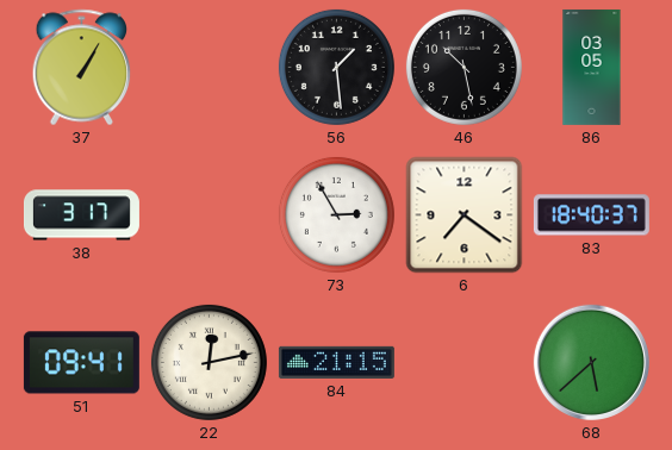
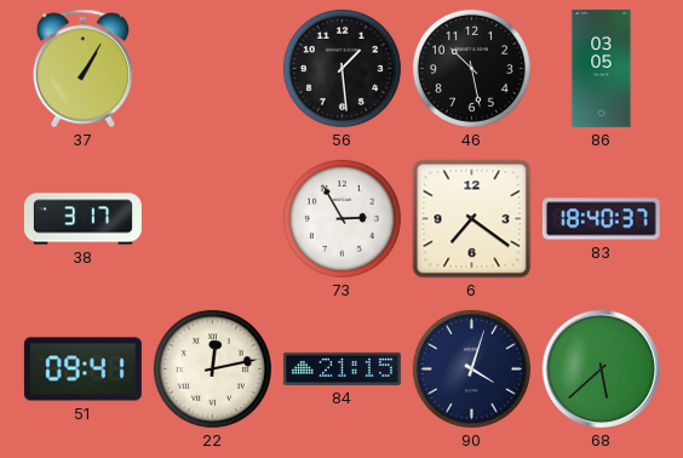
90: none -> 4:03
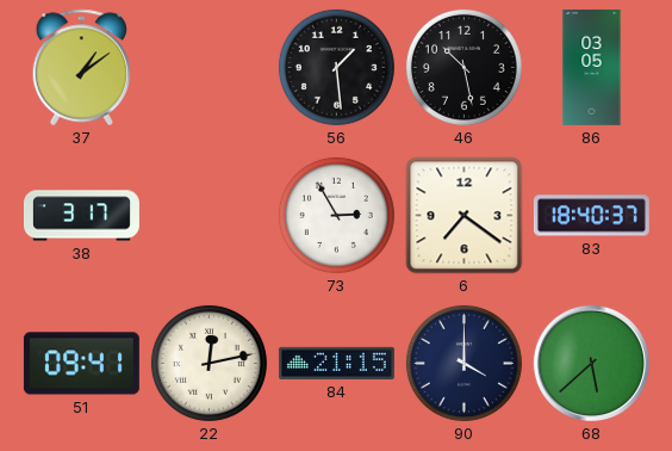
37: 1:05 -> 1:09
90: 4:03 -> 4:00
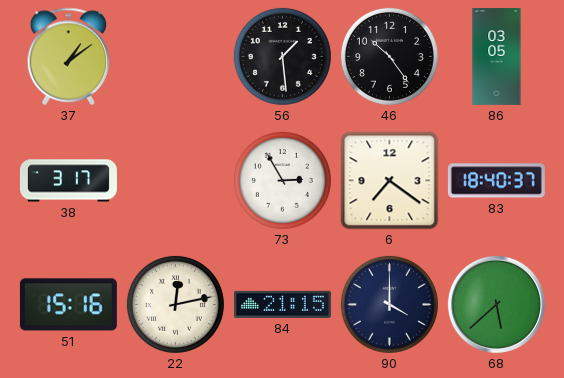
46: 10:28 -> 10:24
51: 09:41 -> 15:16
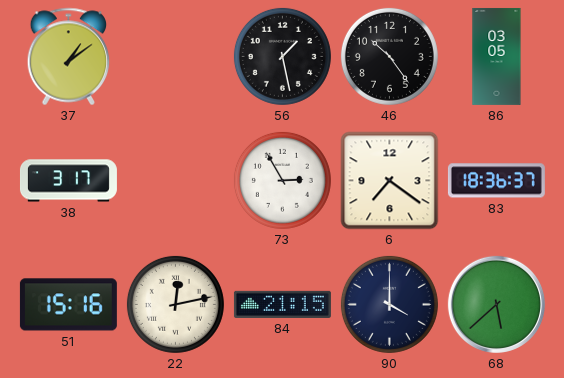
56: 1:29 -> 1:28
83: 18:40 -> 18:36
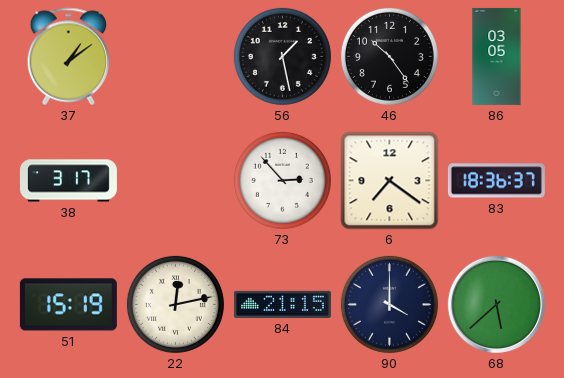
73: 2:55 -> 2:53
51: 15:16 -> 15:19
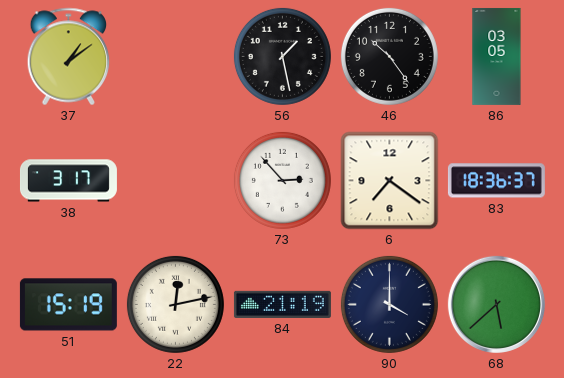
84: 21:15 -> 21:19
